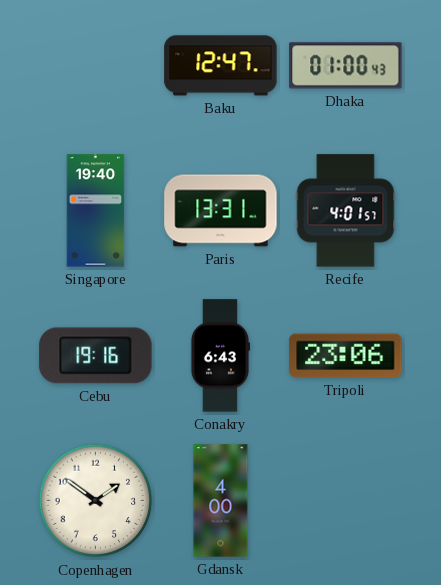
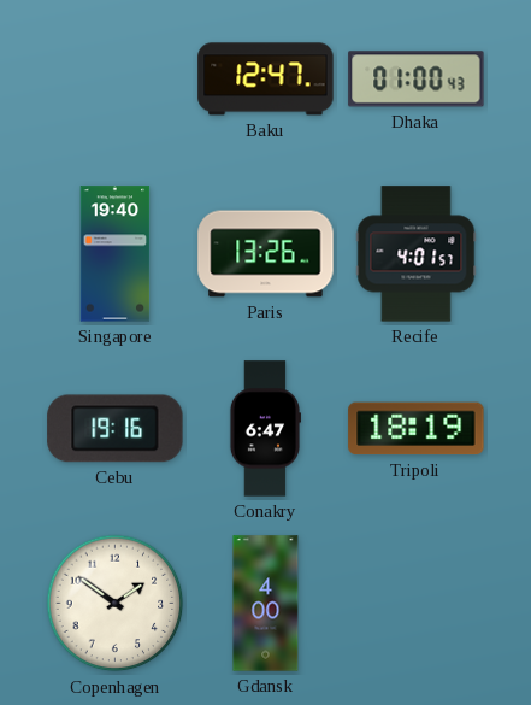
Paris: 13:31 -> 13:26
Conakry: 6:43 -> 6:47
Tripoli: 23:06 -> 18:19
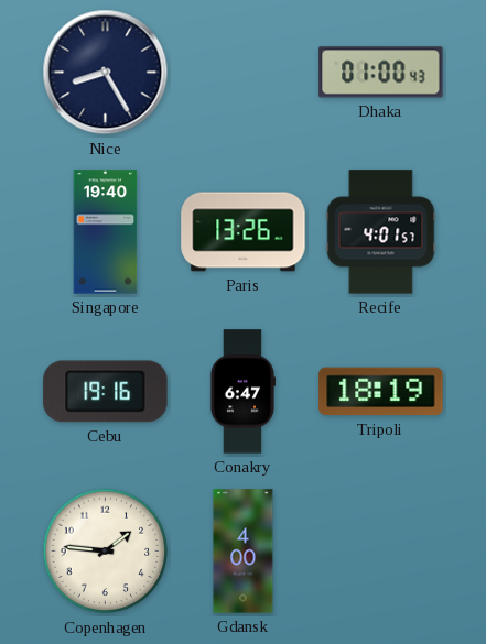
Nice: none -> 8:25
Baku: 12:47 -> none
Copenhagen: 1:51 -> 1:46
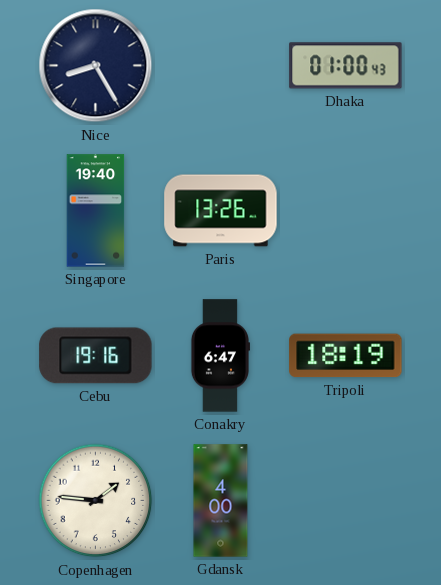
Recife: 4:01 -> none
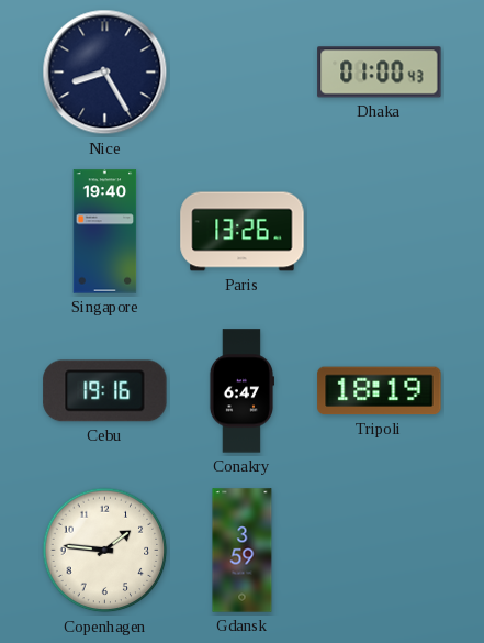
Gdansk: 4:00 -> 3:59
